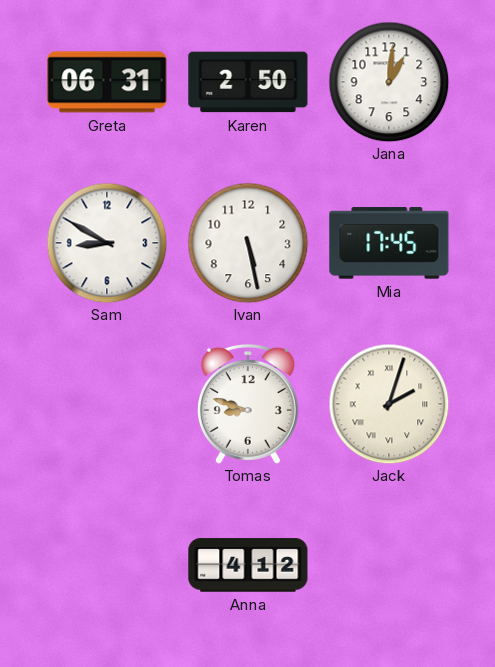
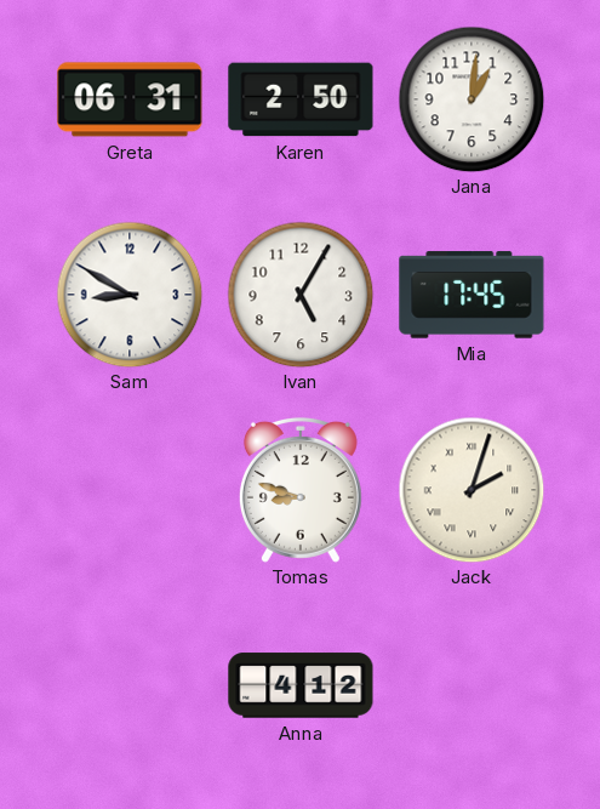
Ivan: 5:28 -> 5:05
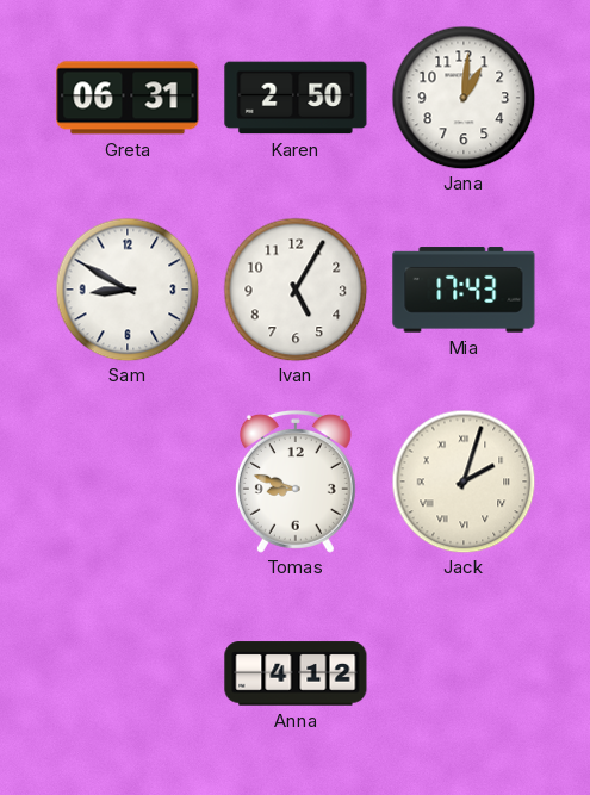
Mia: 17:45 -> 17:43
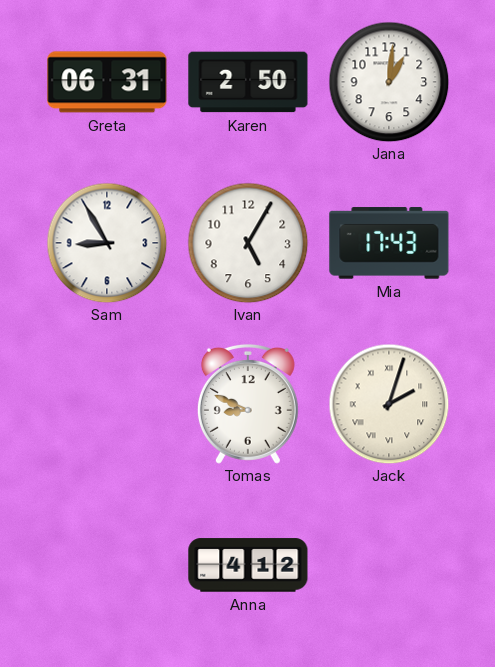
Sam: 8:50 -> 8:55
Tomas: 8:48 -> 8:49
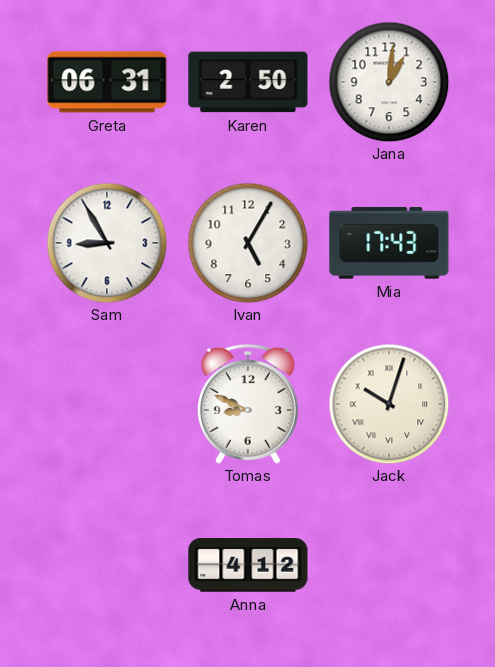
Jack: 2:03 -> 10:03
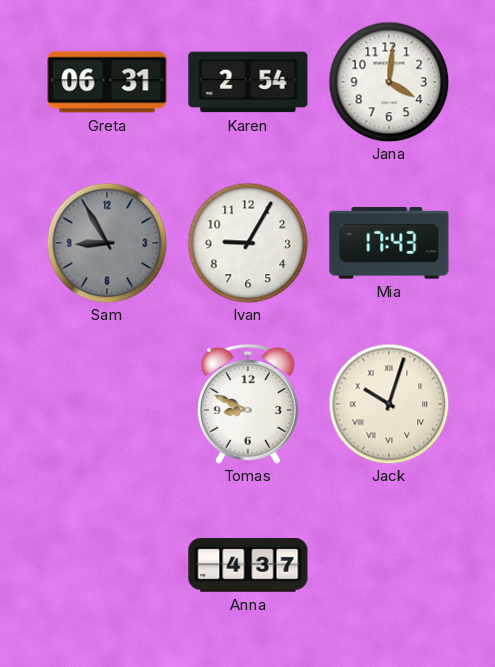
Karen: 2:50 -> 2:54
Jana: 1:01 -> 4:01
Sam dial: white -> grey
Ivan: 5:05 -> 9:05
Anna: 4:12 -> 4:37
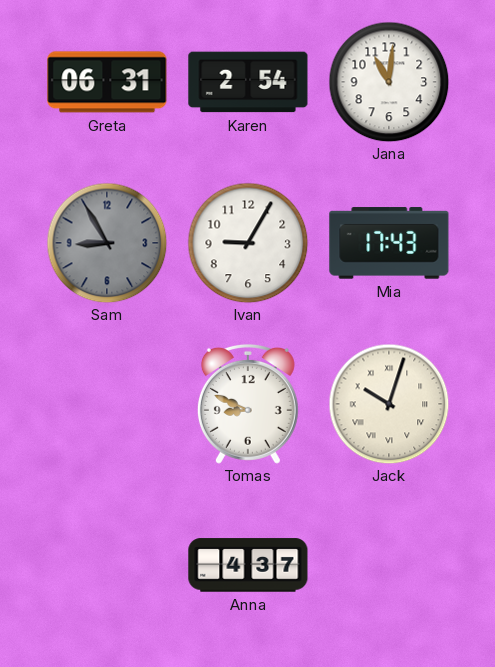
Jana: 4:01 -> 11:01
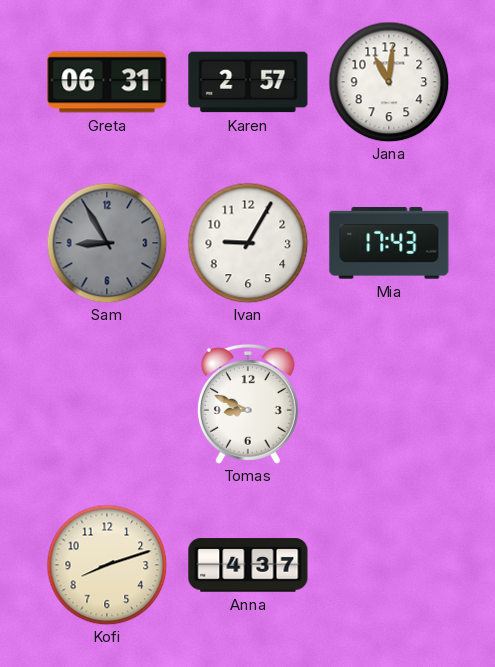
Karen: 2:54 -> 2:57
Jack: 10:03 -> none
Kofi: none -> 8:12
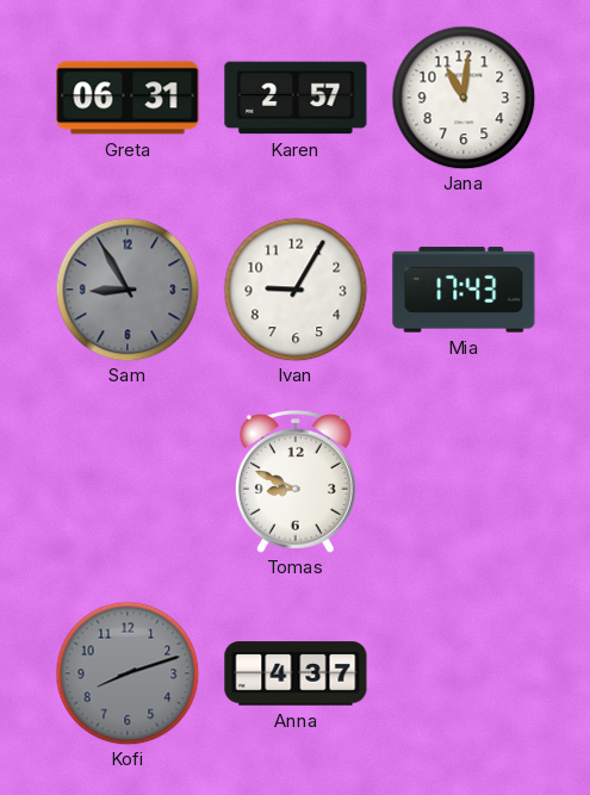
Kofi dial: cream -> grey
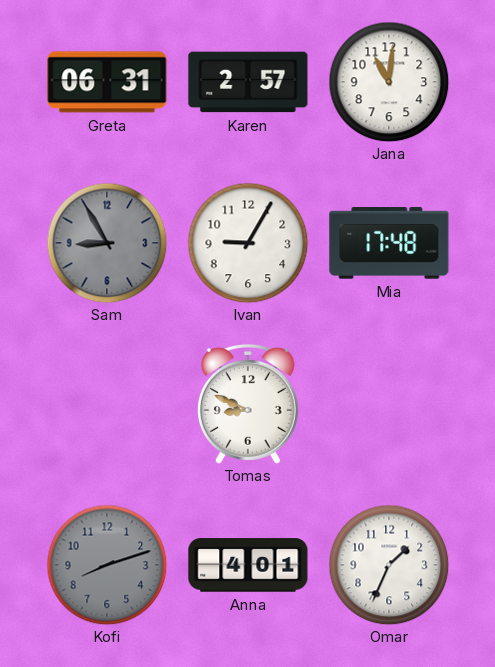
Mia: 17:43 -> 17:48
Anna: 4:37 -> 4:01
Omar: none -> 1:34
